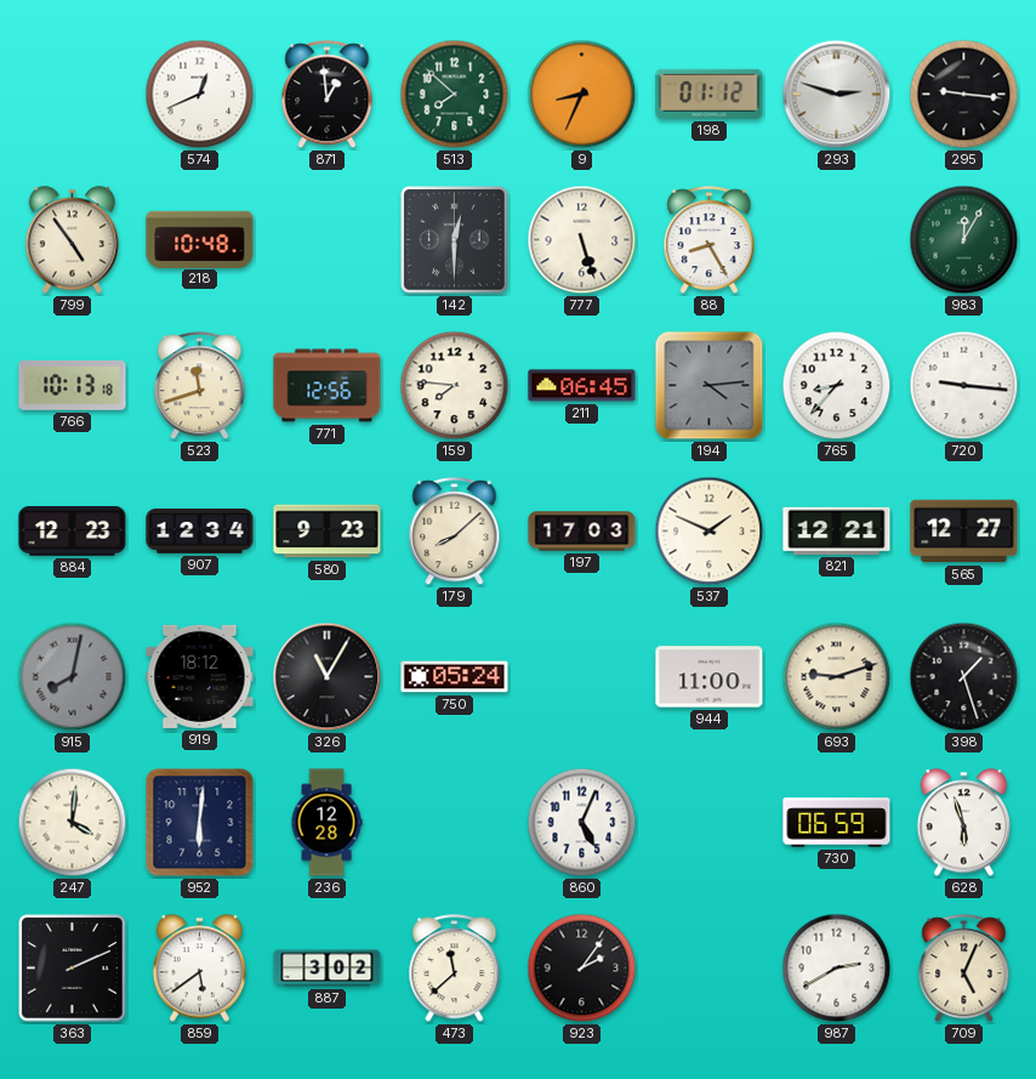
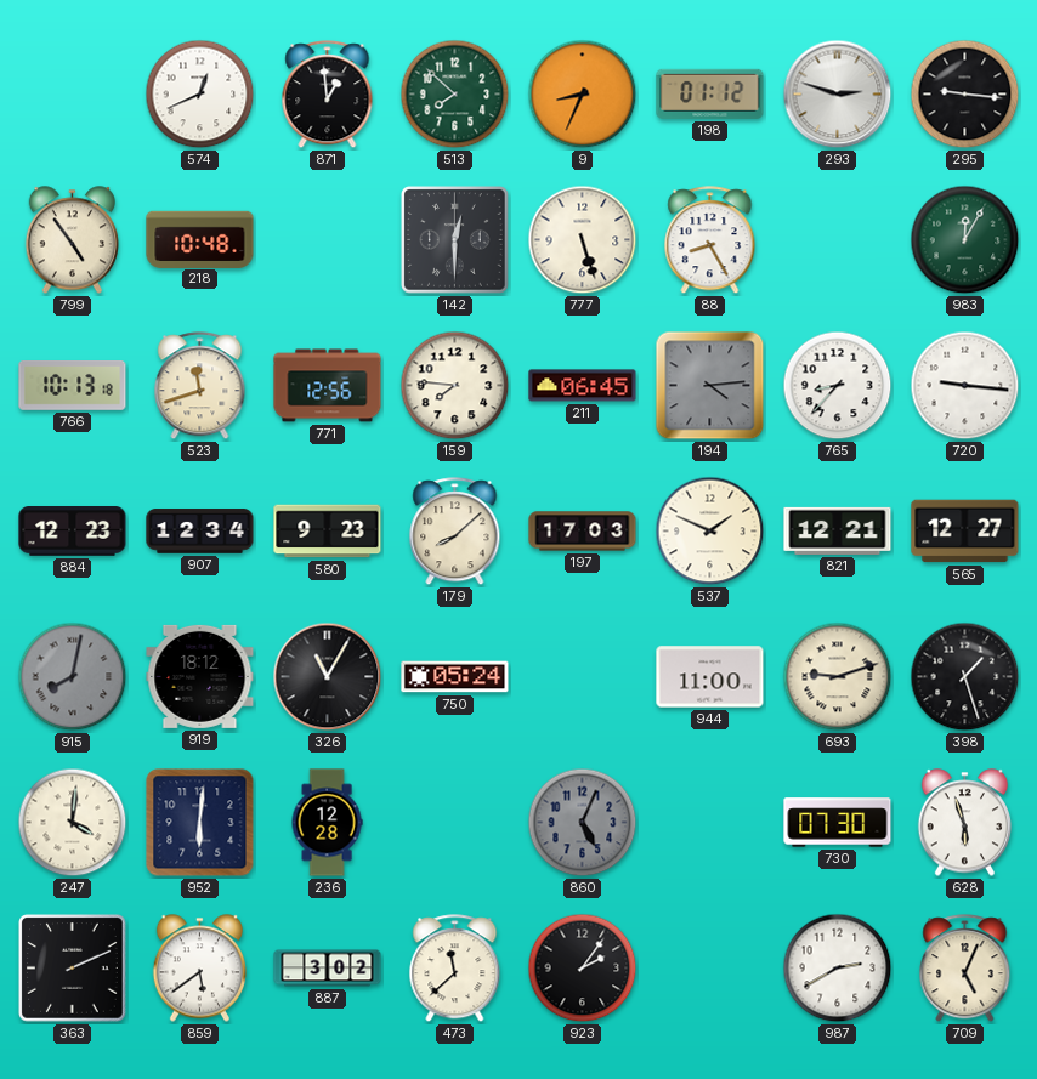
860 dial: white -> grey
730: 06:59 -> 07:30
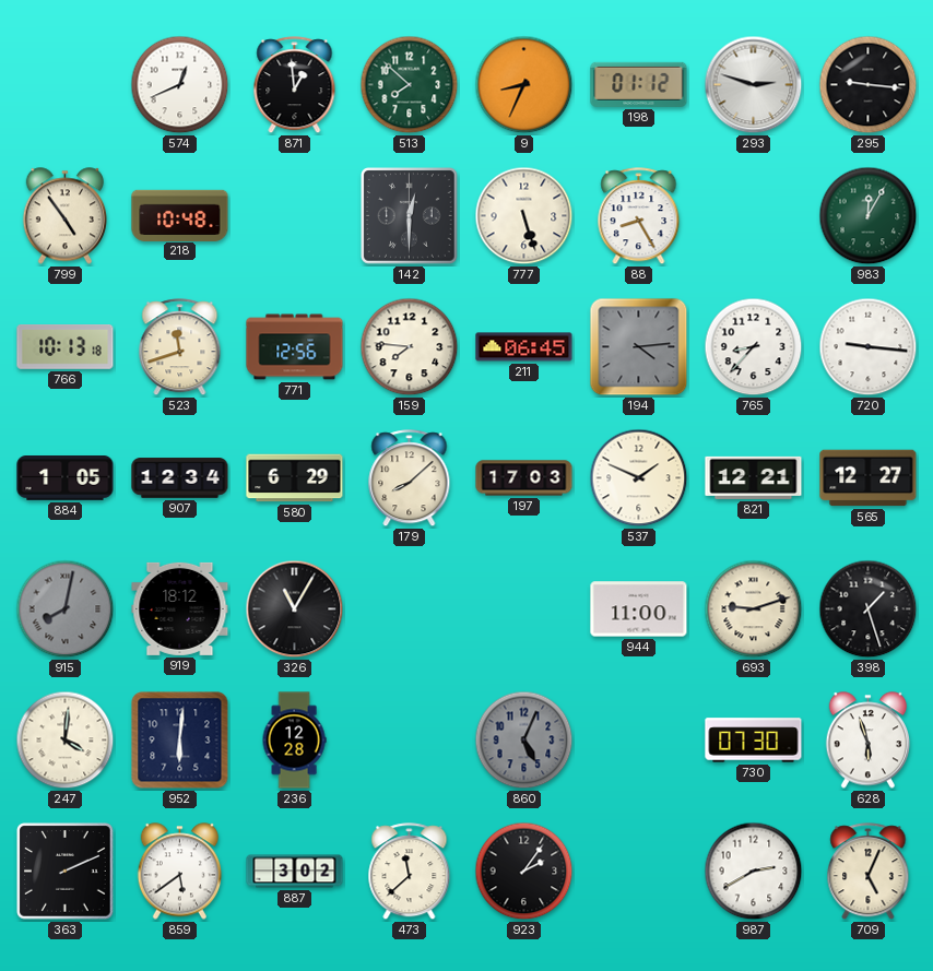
884: 12:23 -> 1:05
580: 9:23 -> 6:29
750: 05:24 -> none
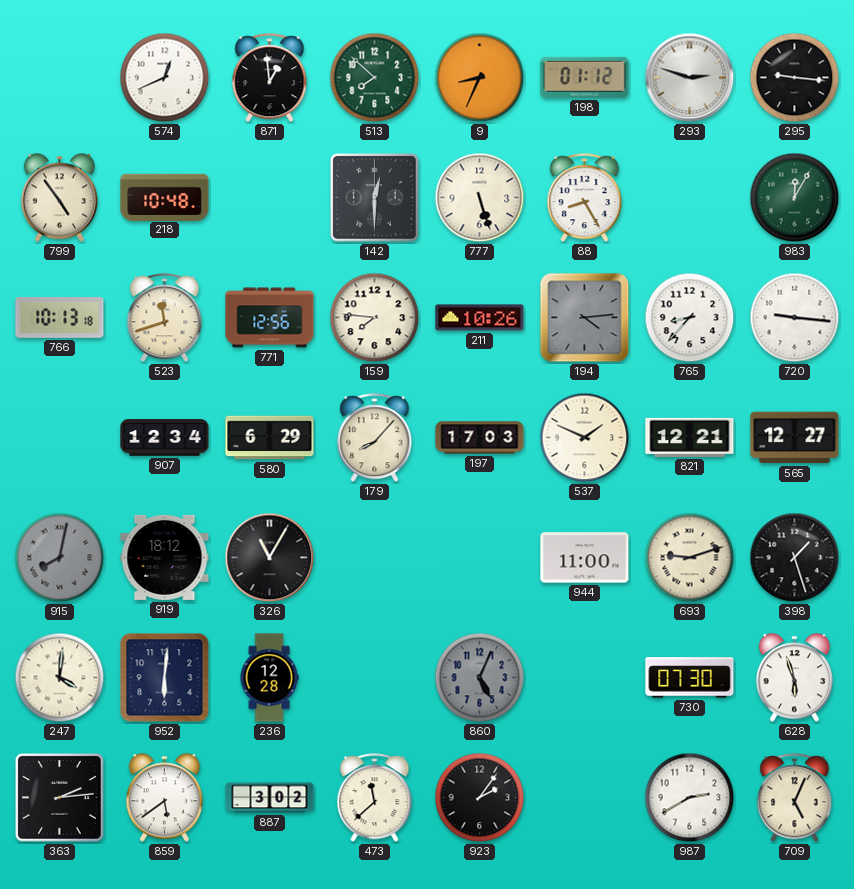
211: 06:45 -> 10:26
884: 1:05 -> none
179: 8:08 -> 8:07
363: 2:11 -> 2:14
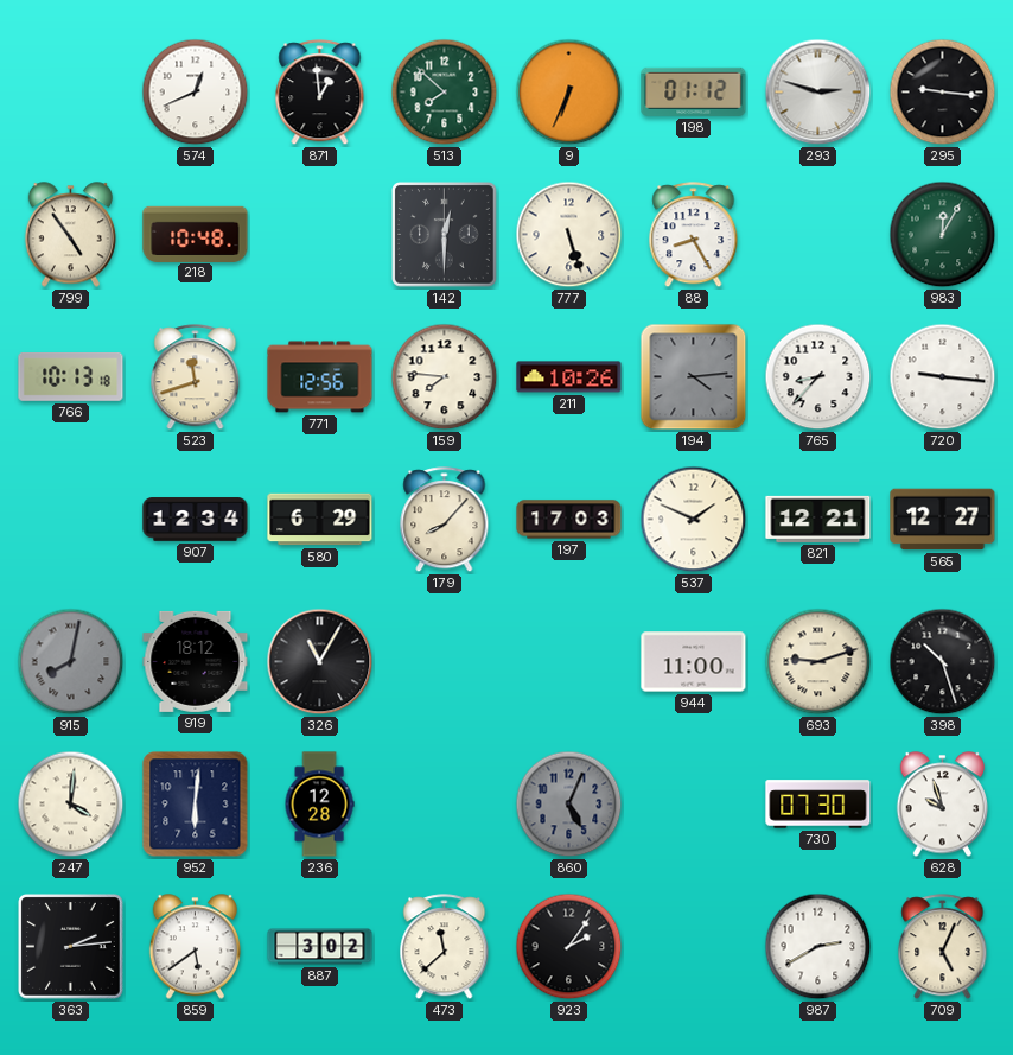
9: 8:34 -> 6:34
398: 1:27 -> 10:27
628: 5:57 -> 9:57
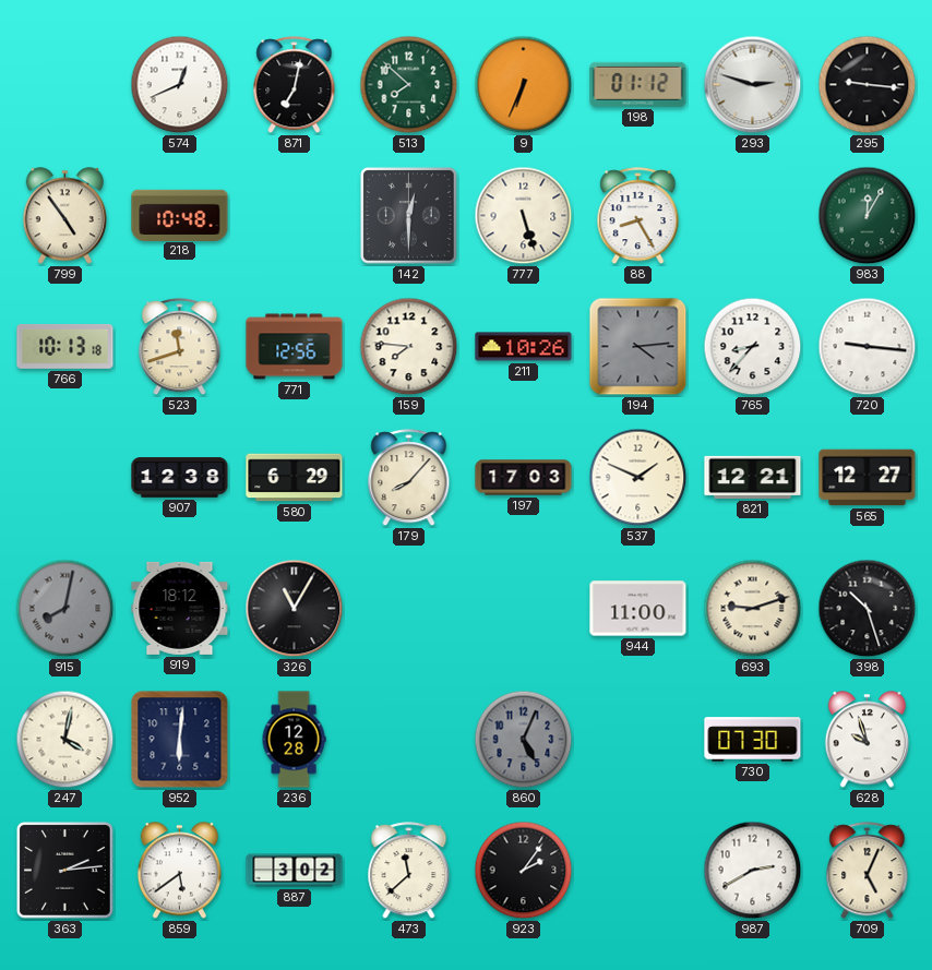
871: 12:59 -> 7:02
907: 12:34 -> 12:38
247: 4:01 -> 4:02
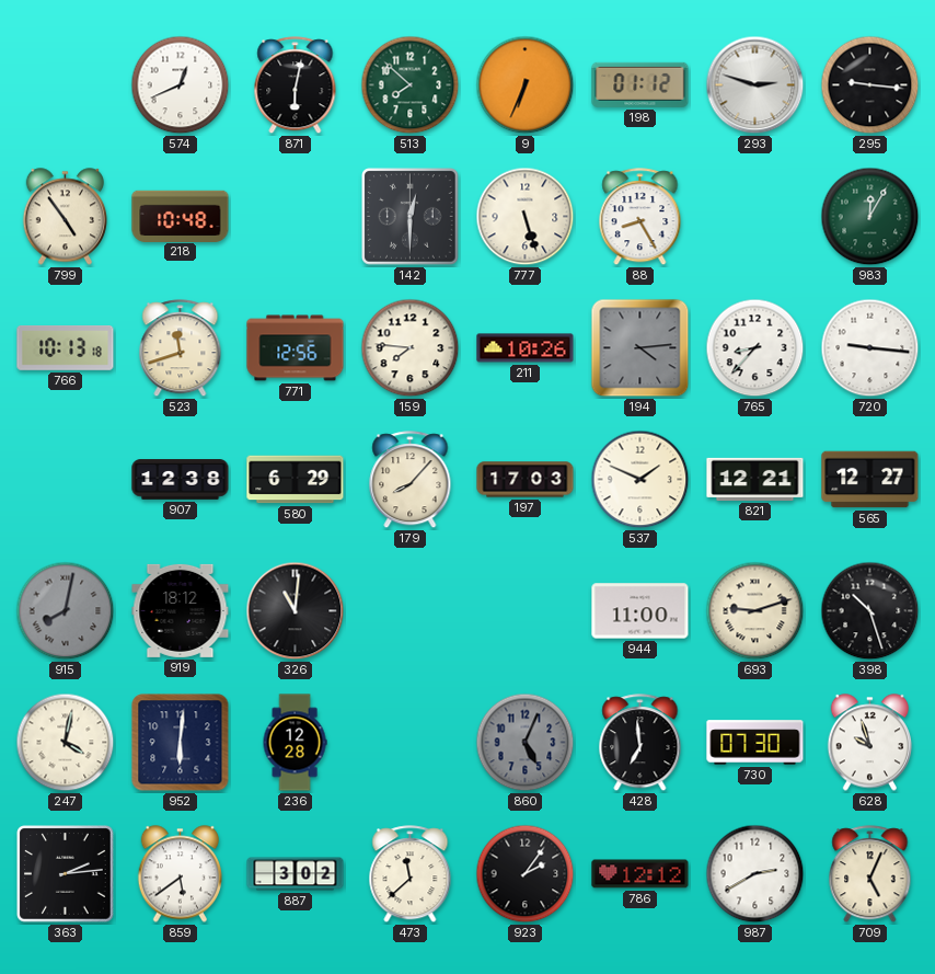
871: 7:02 -> 6:02
326: 11:05 -> 11:01
428: none -> 6:59
786: none -> 12:12
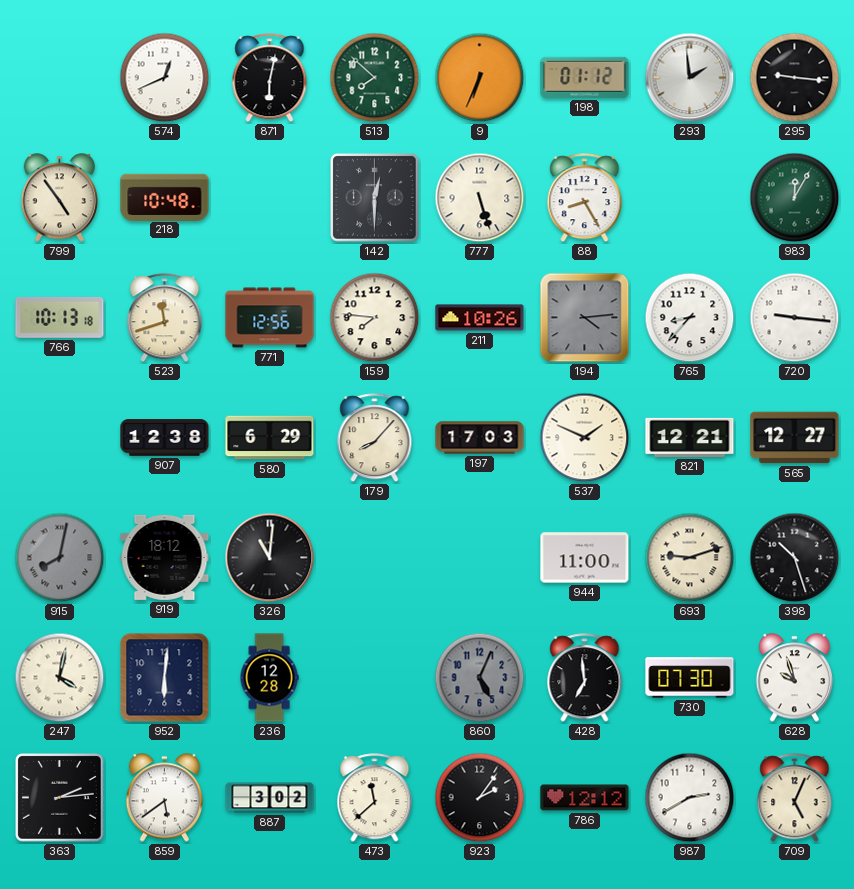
293: 2:48 -> 1:59
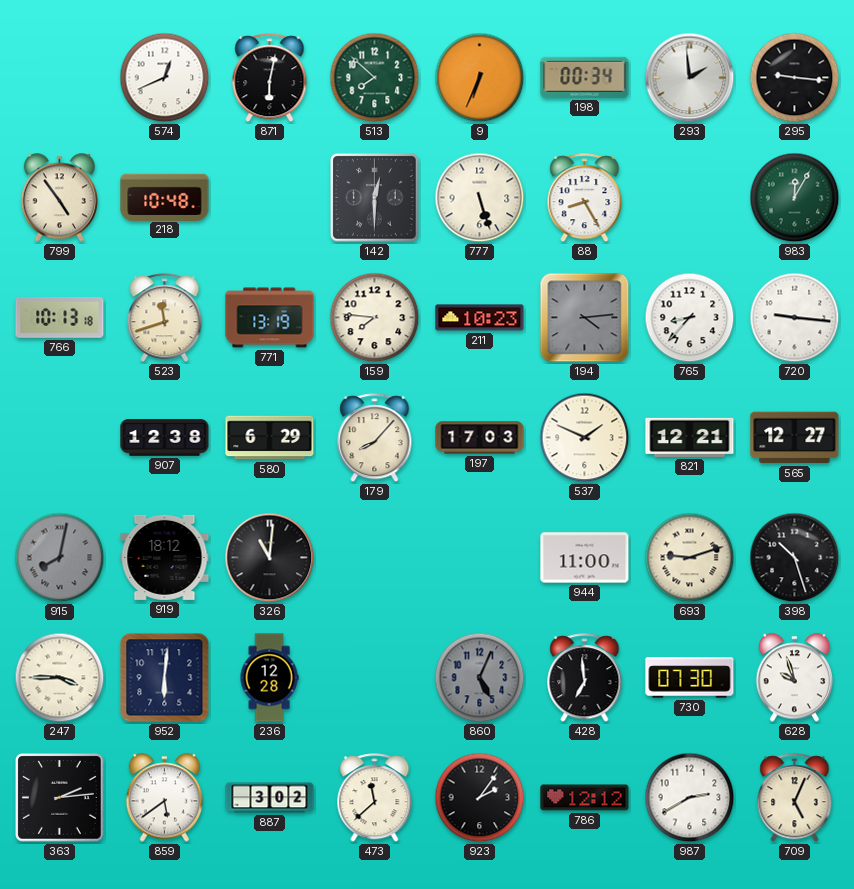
198: 01:12 -> 00:34
771: 12:56 -> 13:19
211: 10:26 -> 10:23
247: 4:02 -> 3:45
